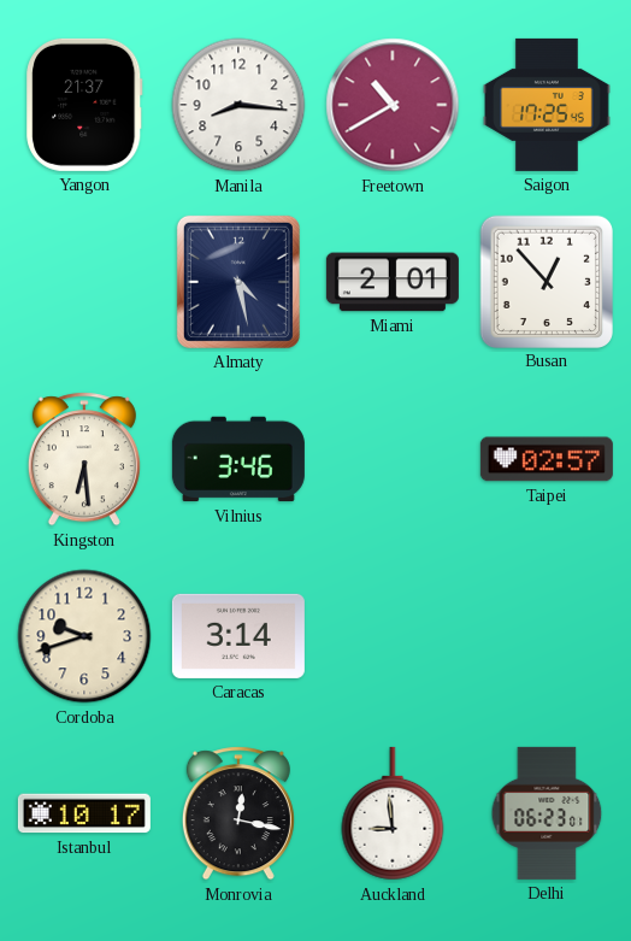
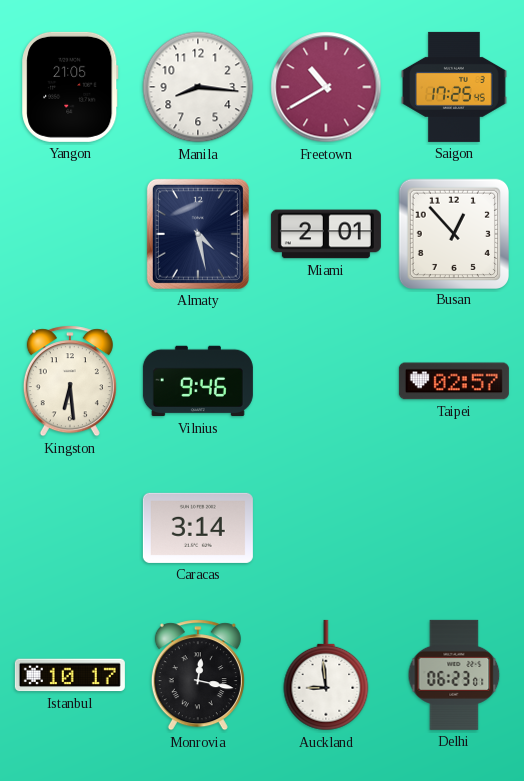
Yangon: 21:37 -> 21:05
Vilnius: 3:46 -> 9:46
Cordoba: 9:42 -> none
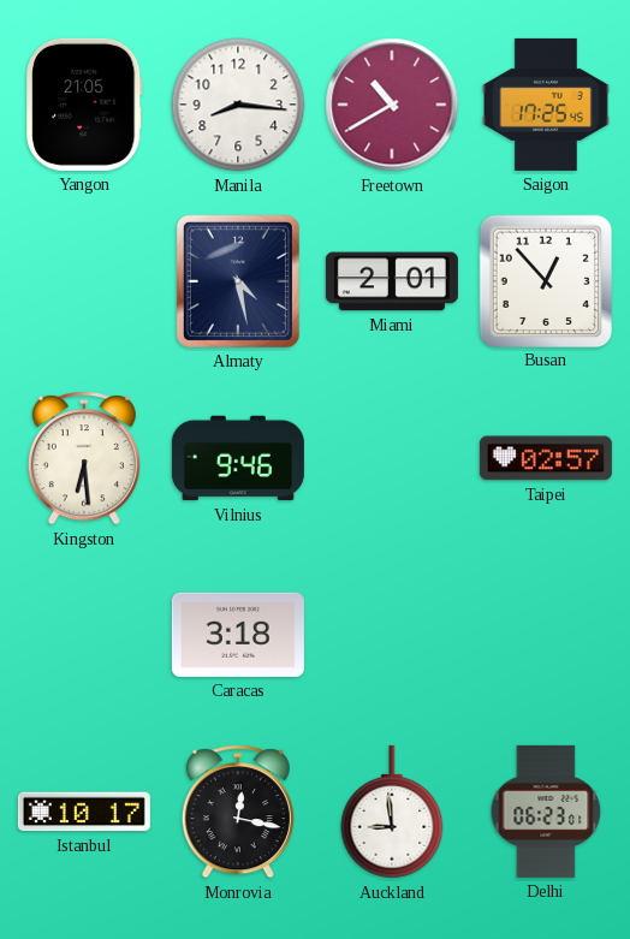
Caracas: 3:14 -> 3:18
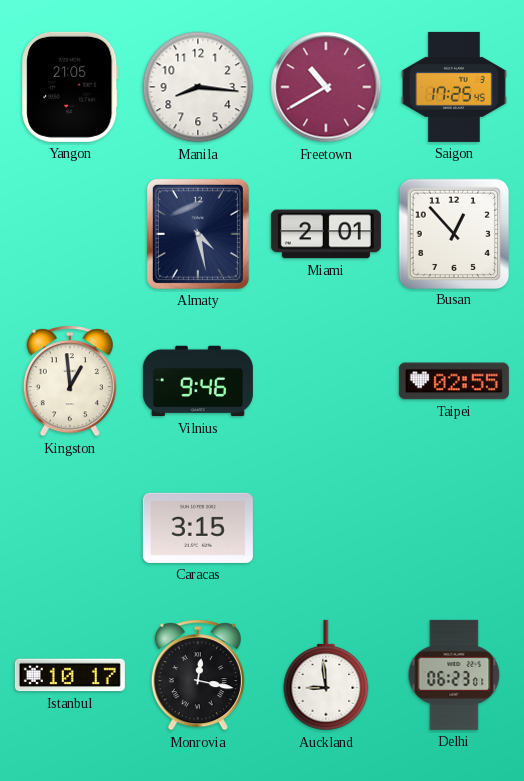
Kingston: 6:29 -> 12:59
Taipei: 02:57 -> 02:55
Caracas: 3:18 -> 3:15
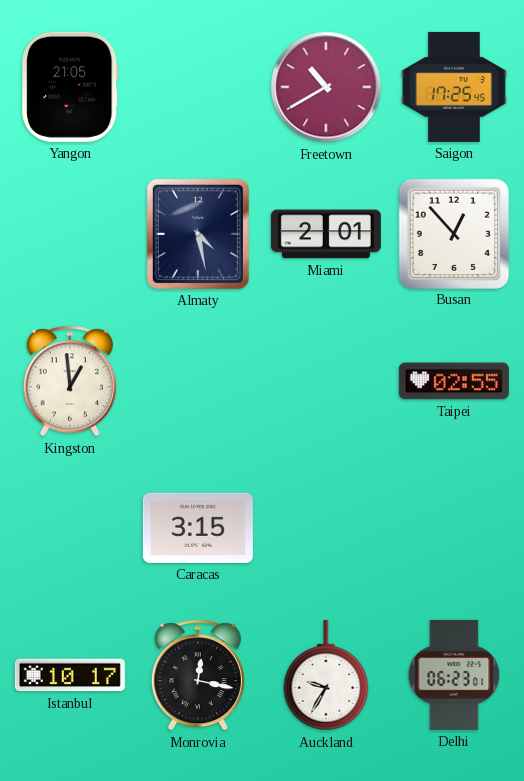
Manila: 8:16 -> none
Vilnius: 9:46 -> none
Auckland: 8:59 -> 9:35
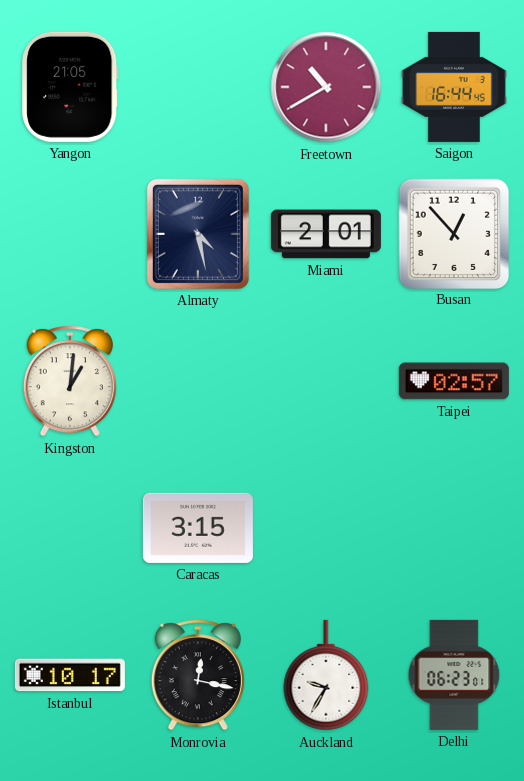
Saigon: 17:25 -> 16:44
Kingston: 12:59 -> 1:01
Taipei: 02:55 -> 02:57
